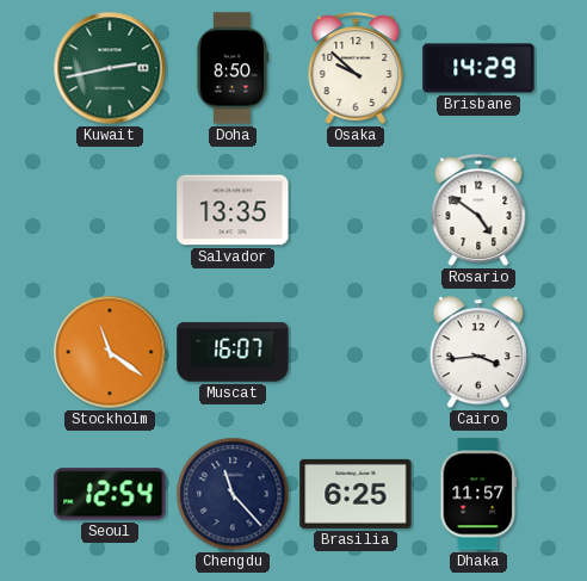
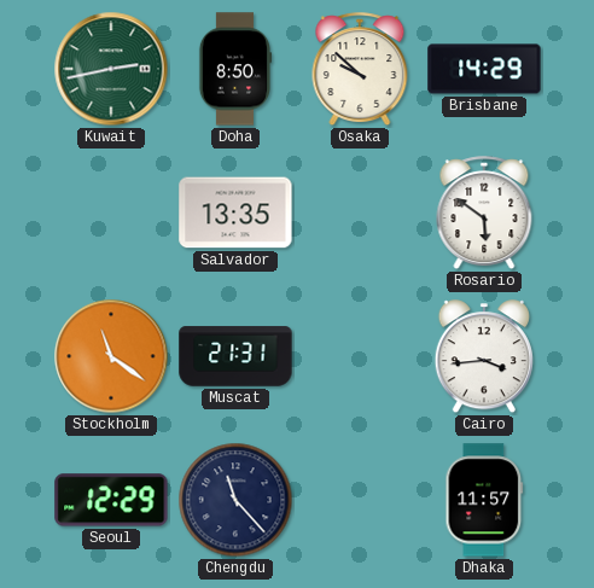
Rosario: 4:51 -> 5:51
Muscat: 16:07 -> 21:31
Seoul: 12:54 -> 12:29
Brasilia: 6:25 -> none
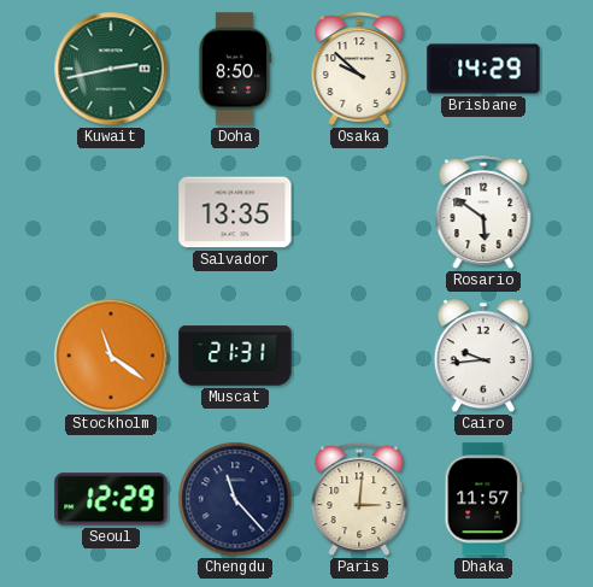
Cairo: 3:44 -> 9:44
Paris: none -> 3:01
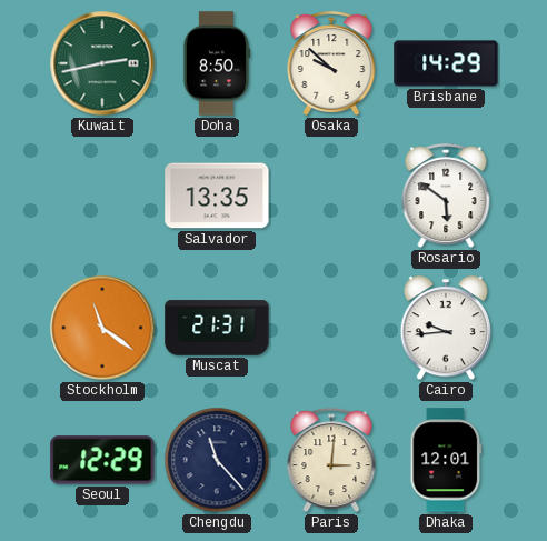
Dhaka: 11:57 -> 12:01
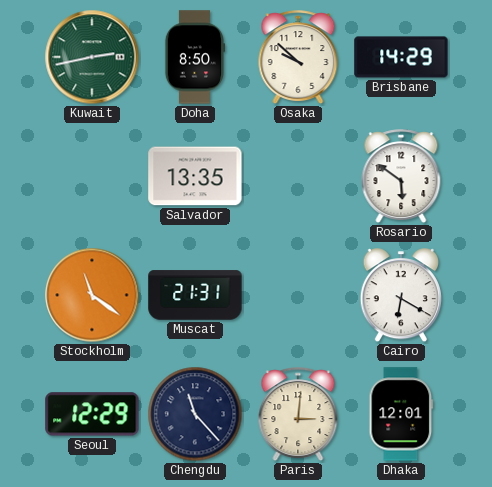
Cairo: 9:44 -> 6:20
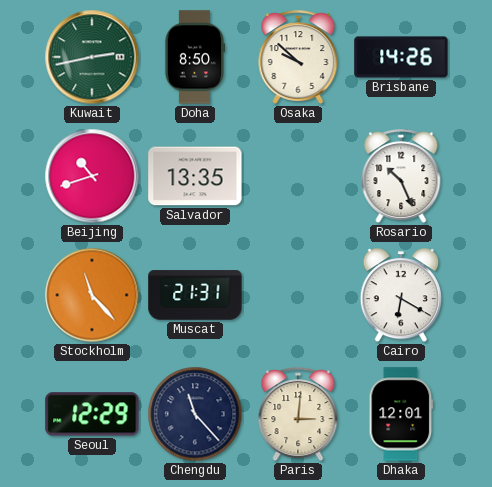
Brisbane: 14:29 -> 14:26
Beijing: none -> 10:42
Rosario: 5:51 -> 10:26
Stockholm: 11:21 -> 11:23
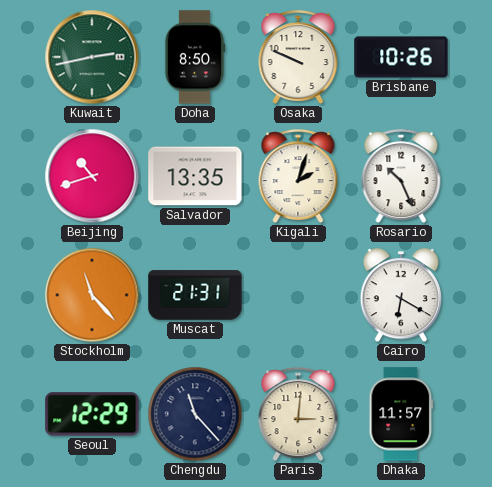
Osaka: 9:52 -> 9:49
Brisbane: 14:26 -> 10:26
Kigali: none -> 2:03
Dhaka: 12:01 -> 11:57
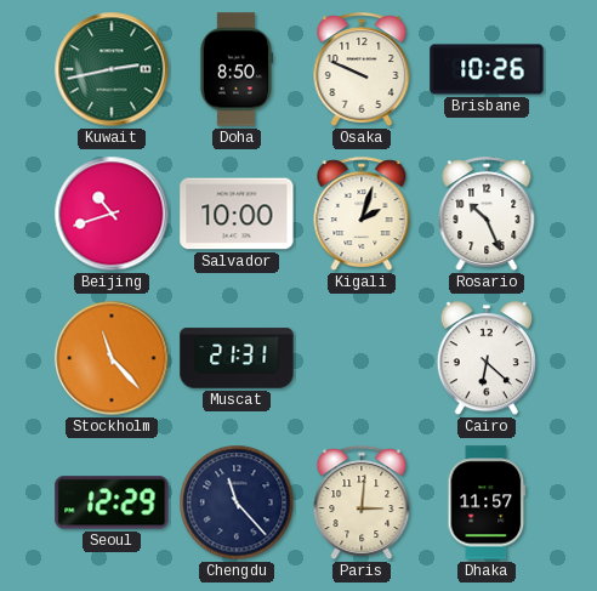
Salvador: 13:35 -> 10:00
Cairo: 6:20 -> 6:22
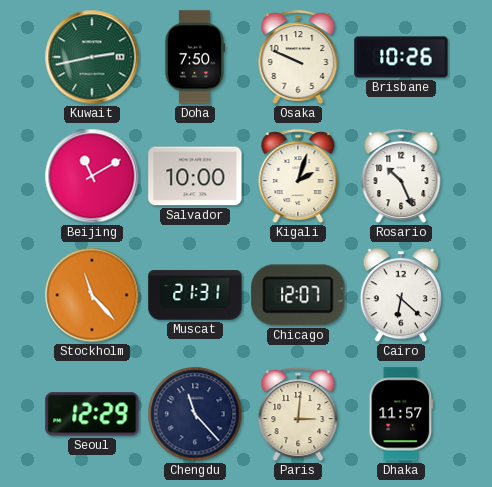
Doha: 8:50 -> 7:50
Beijing: 10:42 -> 11:10
Chicago: none -> 12:07
